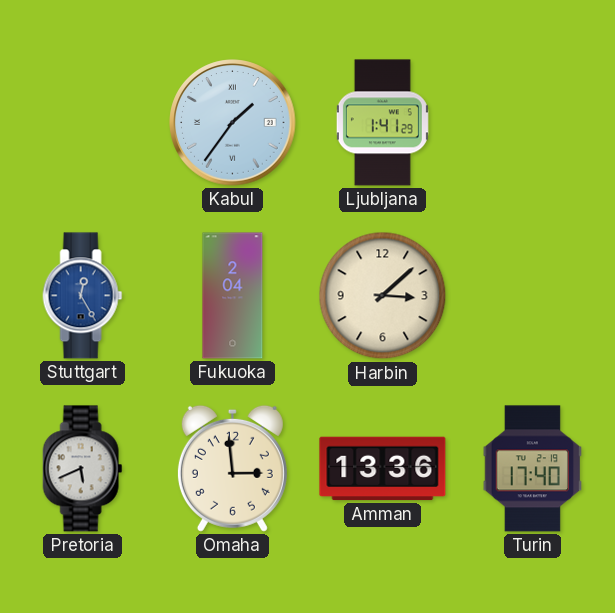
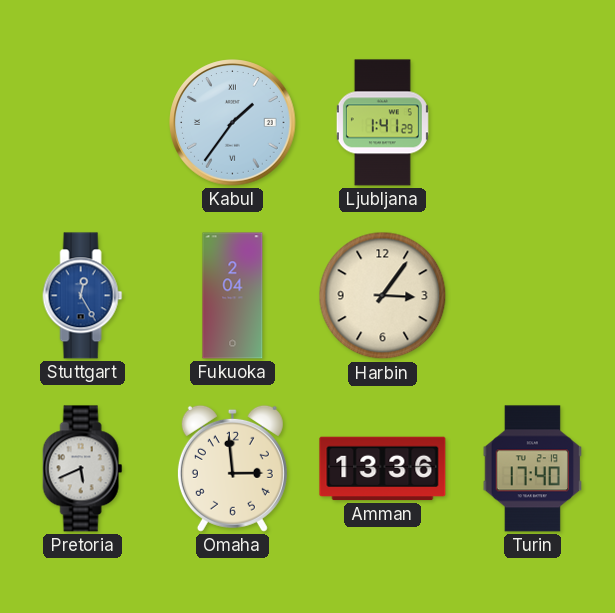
Harbin: 3:08 -> 3:06
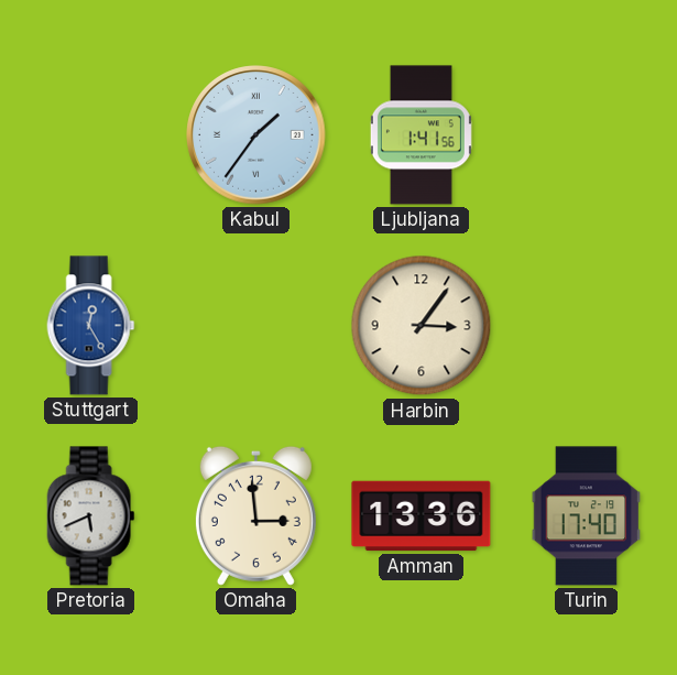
Ljubljana: 1:41:29 -> 1:41:56
Fukuoka: 2:04 -> none
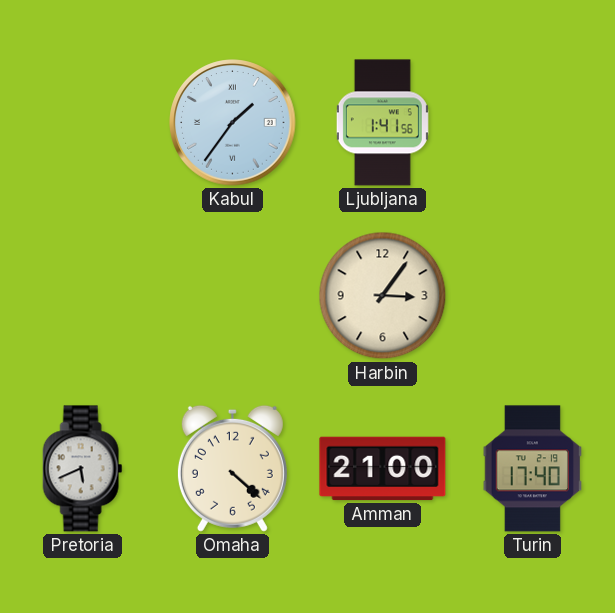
Stuttgart: 12:25 -> none
Omaha: 2:59 -> 4:22
Amman: 13:36 -> 21:00
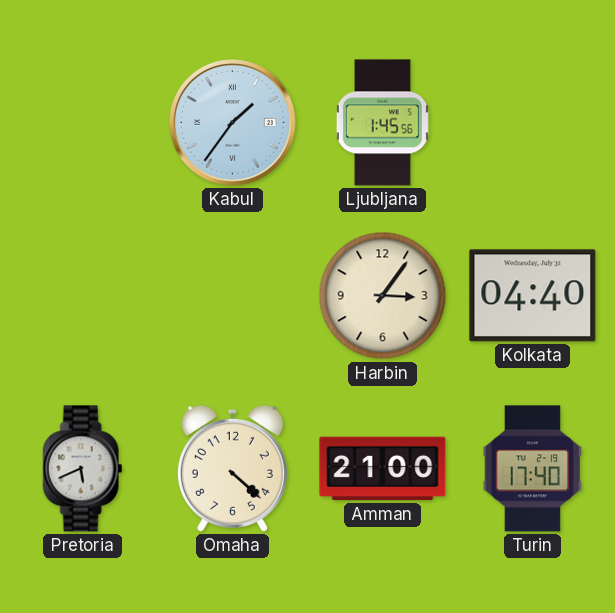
Ljubljana: 1:41 -> 1:45
Kolkata: none -> 04:40
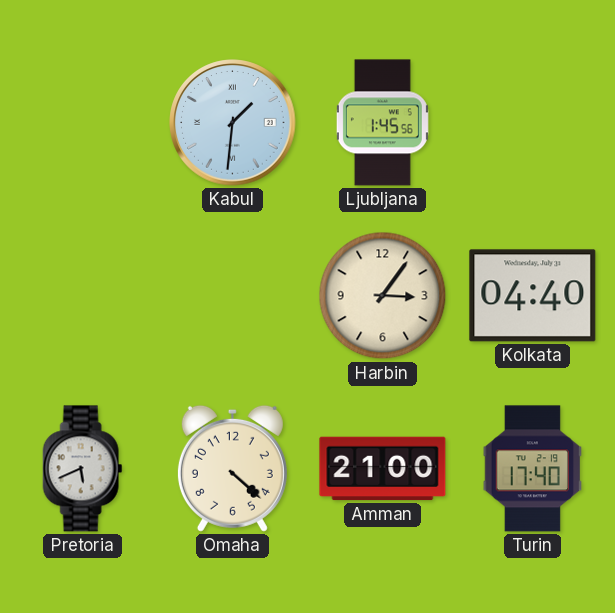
Kabul: 1:36 -> 1:31
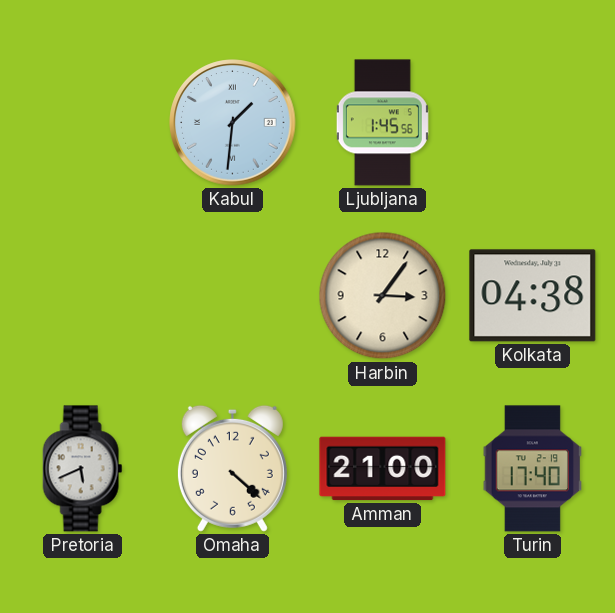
Kolkata: 04:40 -> 04:38
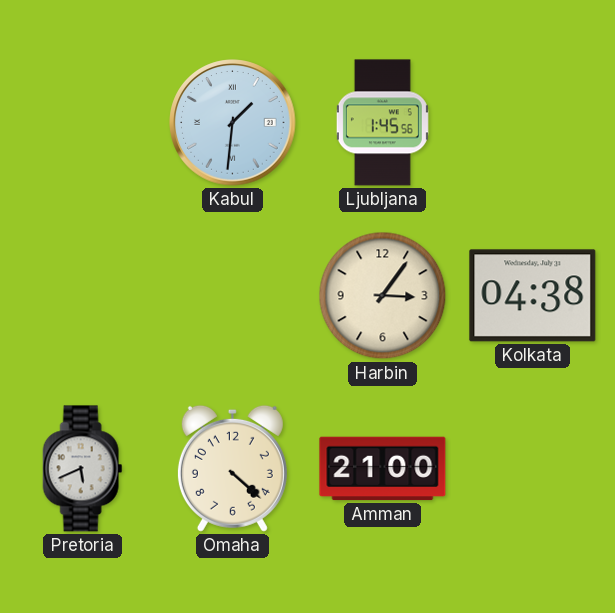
Turin: 17:40 -> none
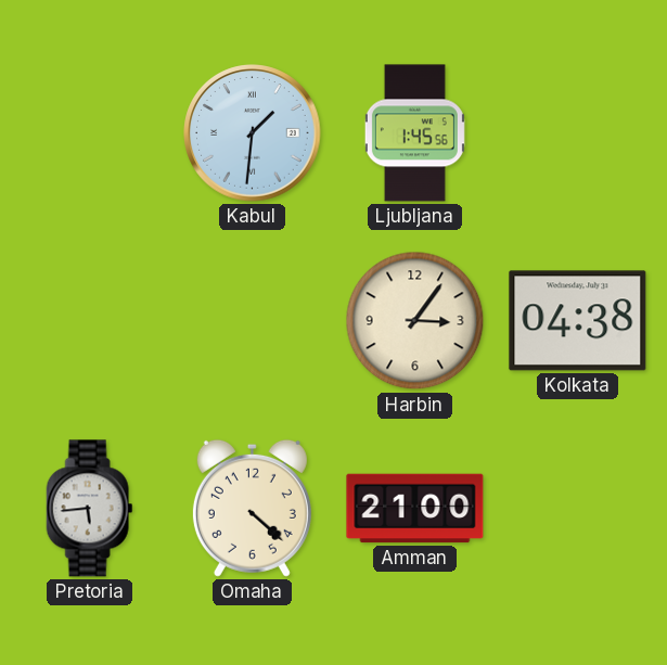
Pretoria: 5:41 -> 5:44
